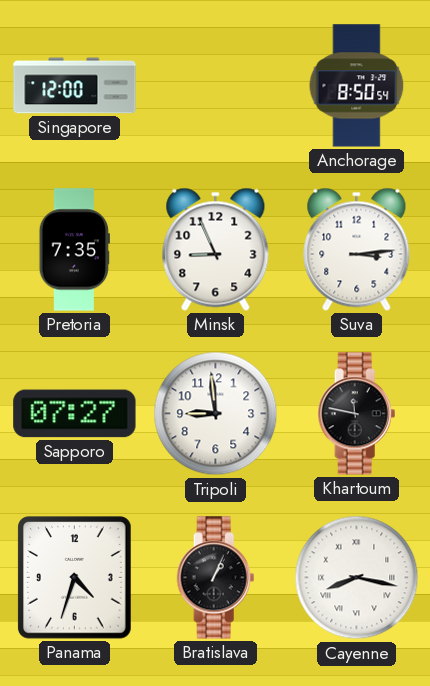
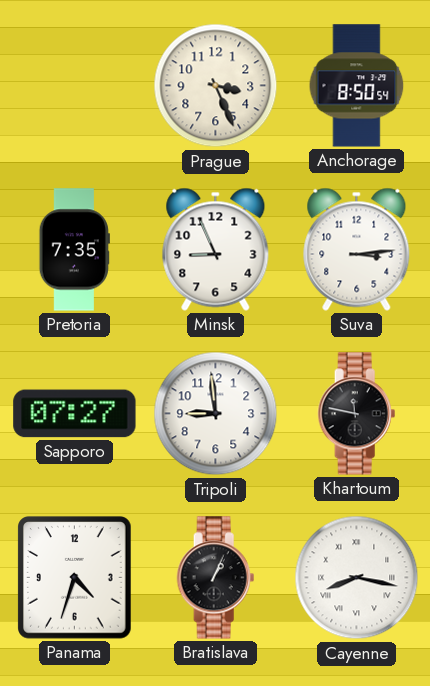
Singapore: 12:00 -> none
Prague: none -> 3:26
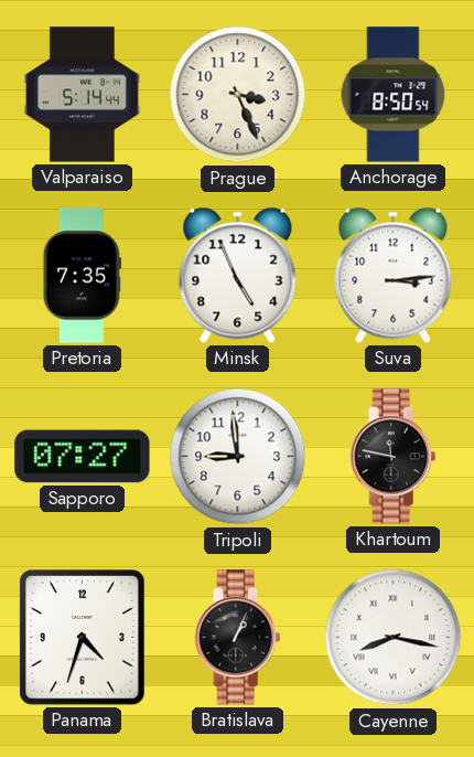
Valparaiso: none -> 5:14
Minsk: 8:56 -> 4:56
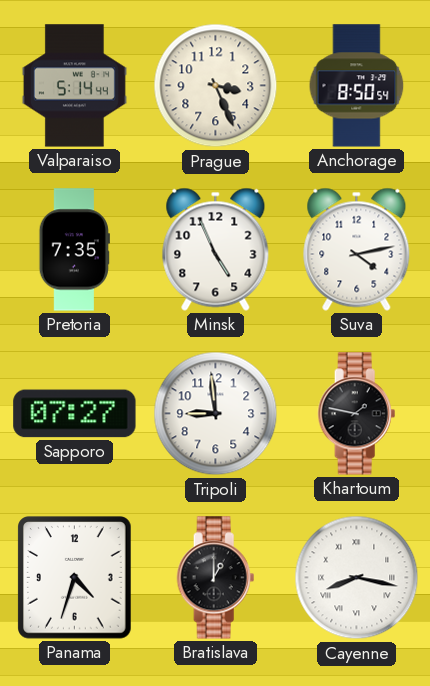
Suva: 3:14 -> 4:13
Khartoum: 11:47 -> 1:47
Bratislava: 1:04 -> 1:00
